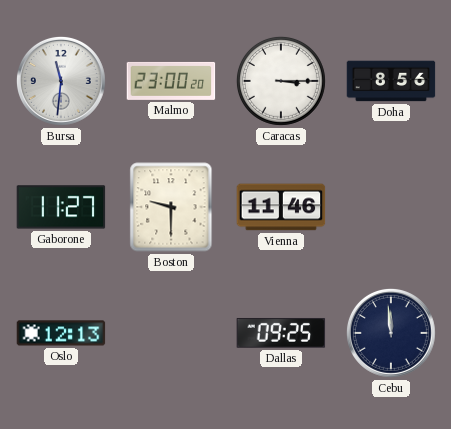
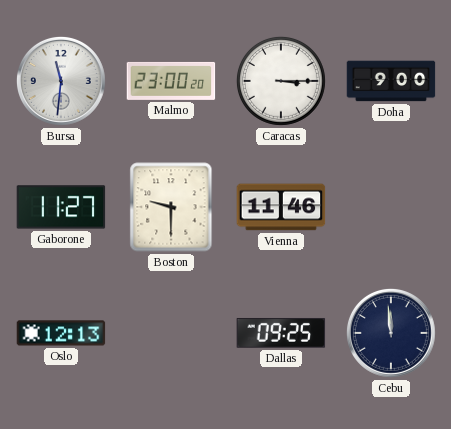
Doha: 8:56 -> 9:00
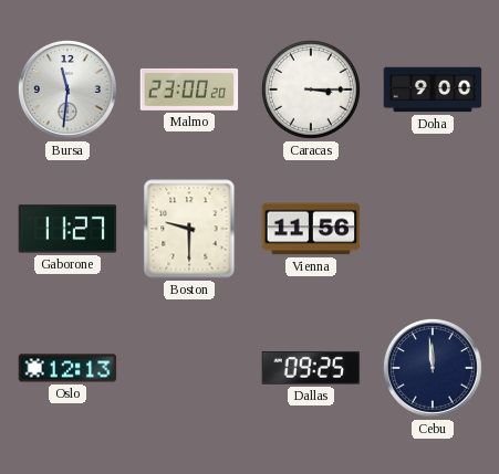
Vienna: 11:46 -> 11:56
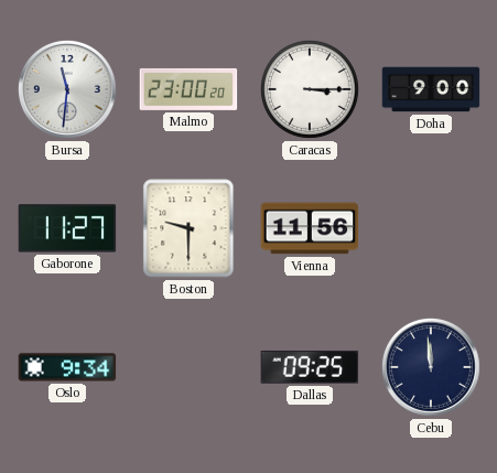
Oslo: 12:13 -> 9:34
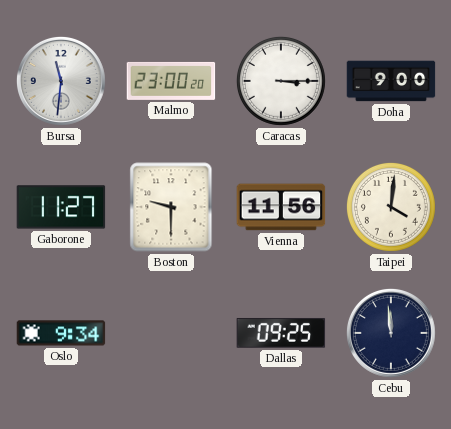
Taipei: none -> 4:01
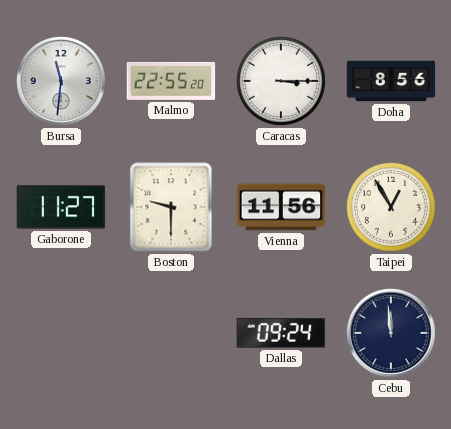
Malmo: 23:00 -> 22:55
Doha: 9:00 -> 8:56
Taipei: 4:01 -> 12:55
Oslo: 9:34 -> none
Dallas: 09:25 -> 09:24
